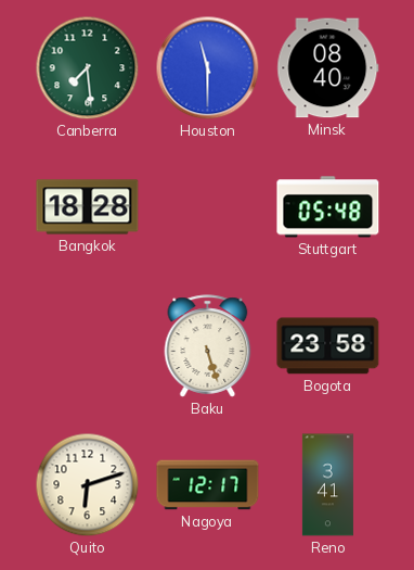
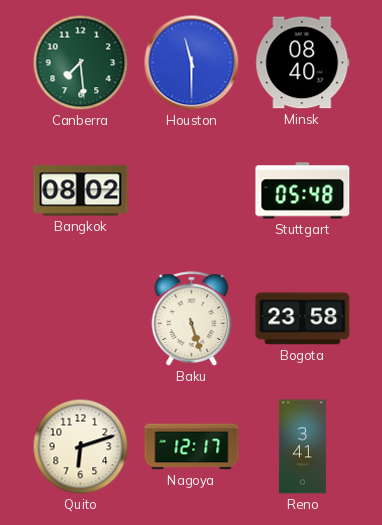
Bangkok: 18:28 -> 08:02
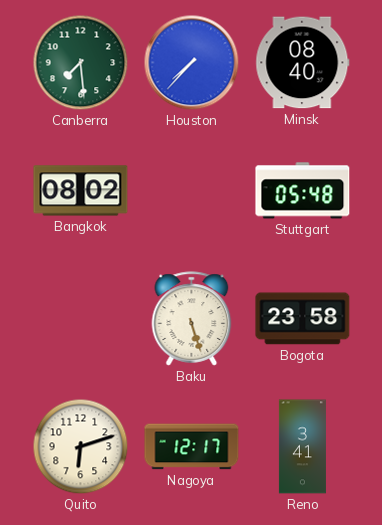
Houston: 11:30 -> 7:37
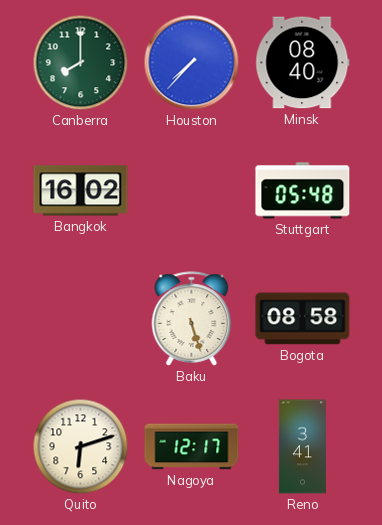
Canberra: 7:29 -> 8:00
Bangkok: 08:02 -> 16:02
Bogota: 23:58 -> 08:58
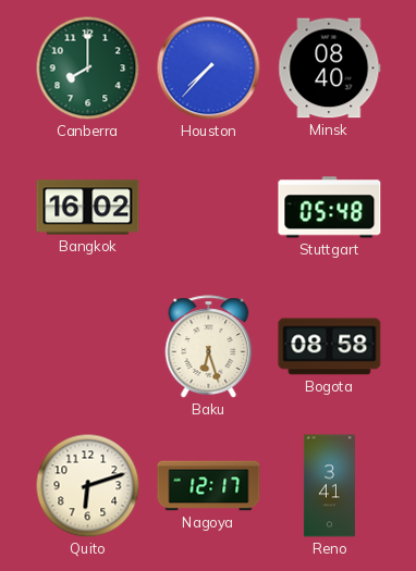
Baku: 5:27 -> 6:27
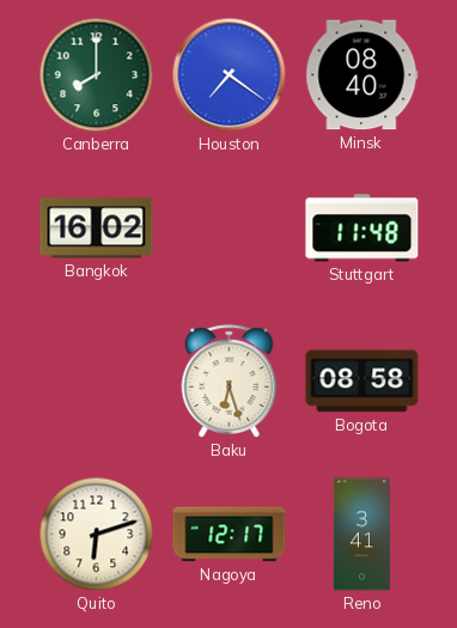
Houston: 7:37 -> 7:21
Stuttgart: 05:48 -> 11:48
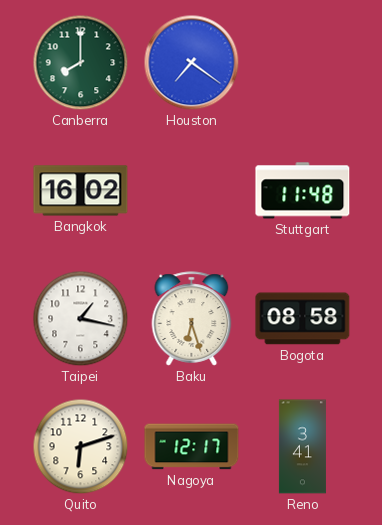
Minsk: 08:40 -> none
Taipei: none -> 1:17
